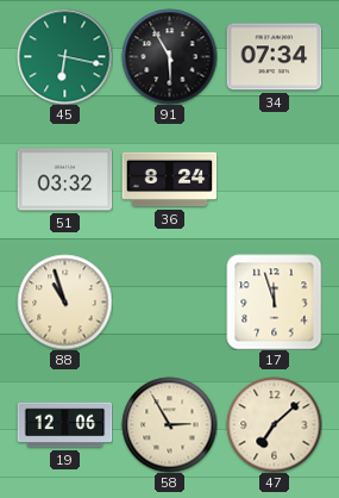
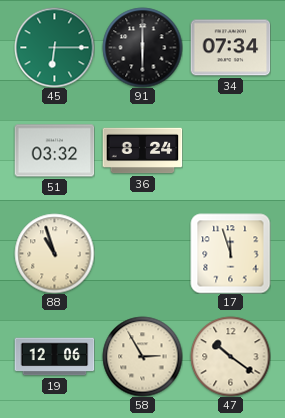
45: 6:17 -> 6:15
91: 5:55 -> 6:00
47: 7:08 -> 10:21
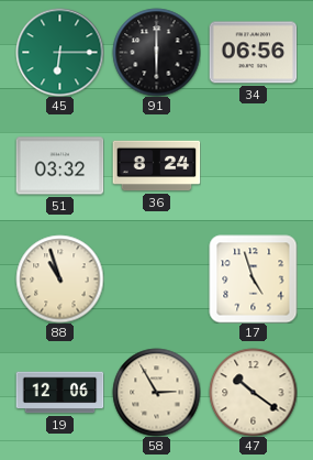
34: 07:34 -> 06:56
17: 11:57 -> 4:57
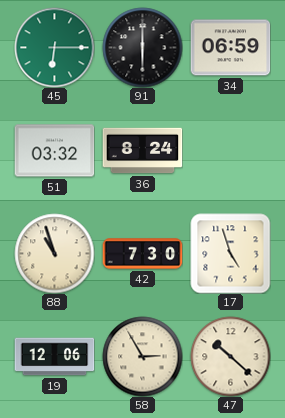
34: 06:56 -> 06:59
42: none -> 7:30
47: 10:21 -> 10:22
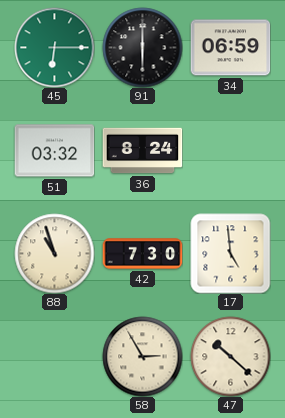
17: 4:57 -> 4:59
19: 12:06 -> none
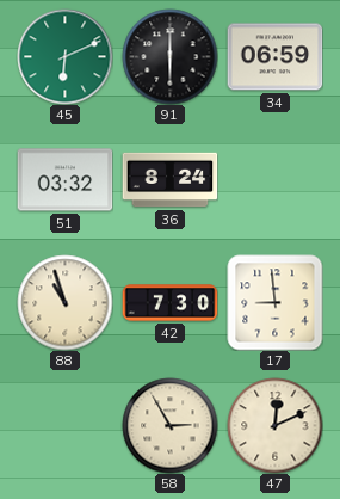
45: 6:15 -> 6:11
17: 4:59 -> 8:59
47: 10:22 -> 12:11
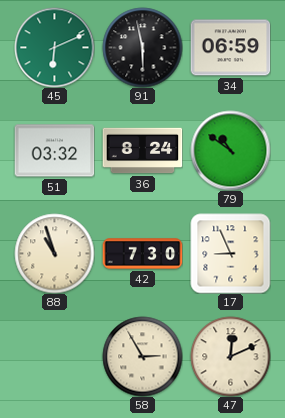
91: 6:00 -> 5:58
79: none -> 10:51
17: 8:59 -> 8:56
